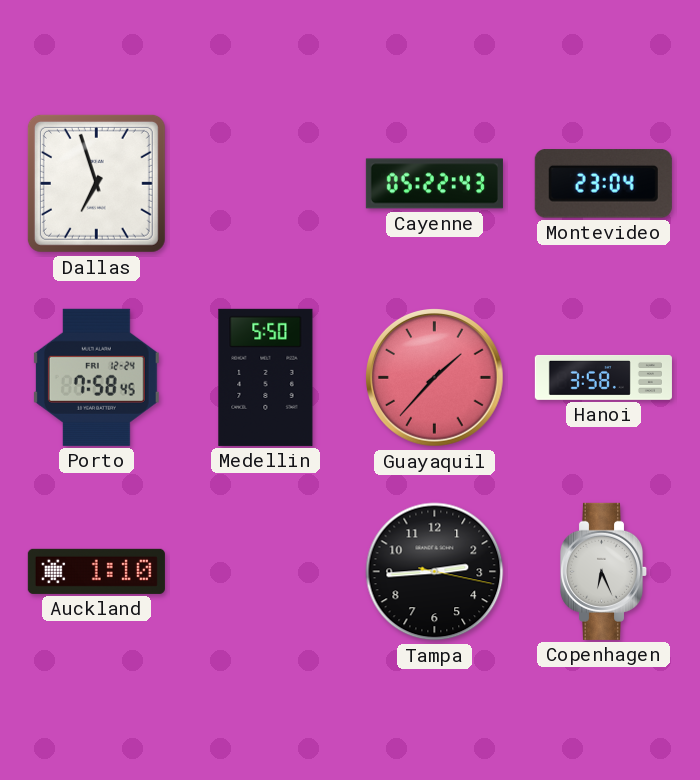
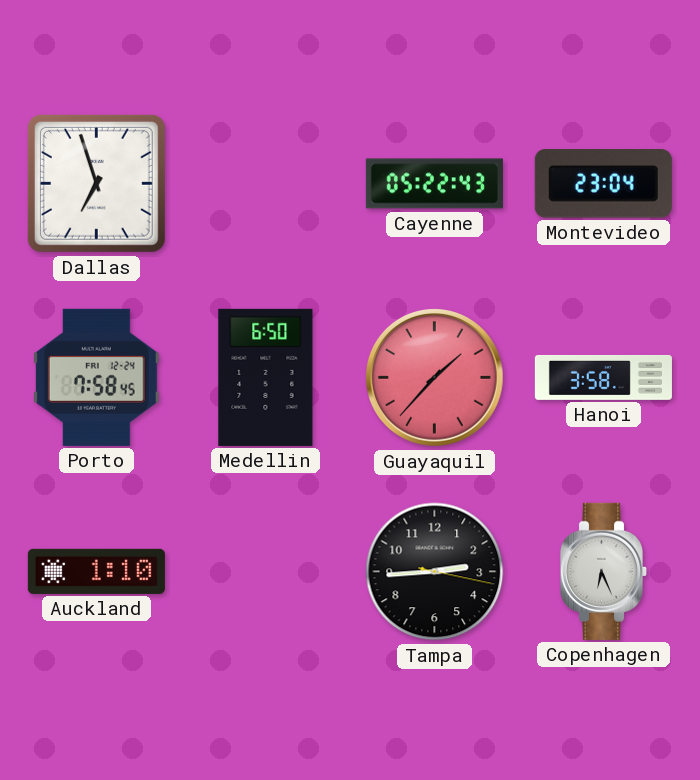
Medellin: 5:50 -> 6:50
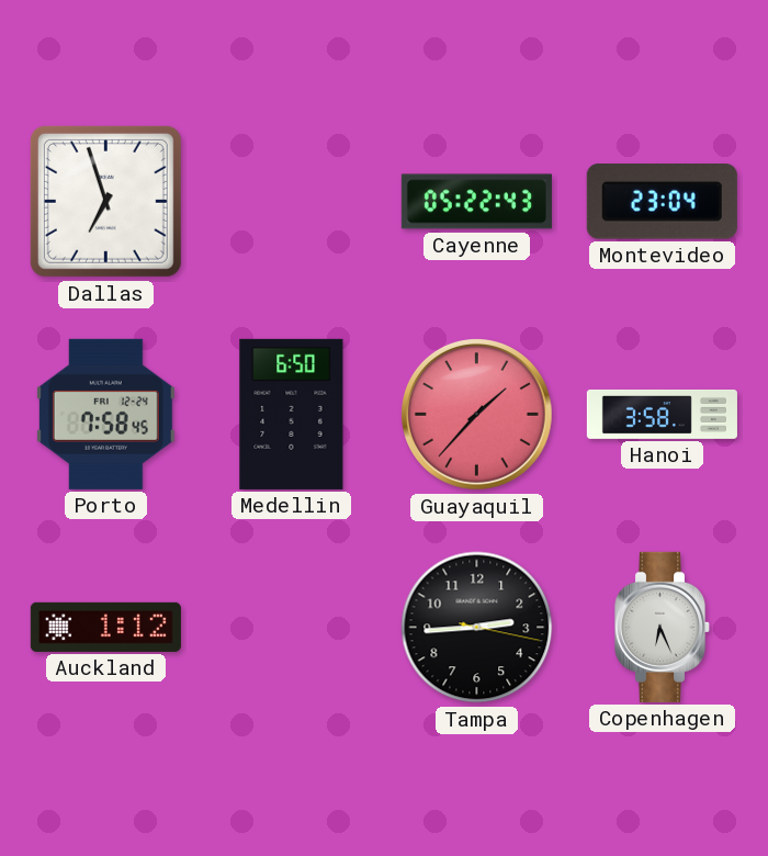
Auckland: 1:10 -> 1:12
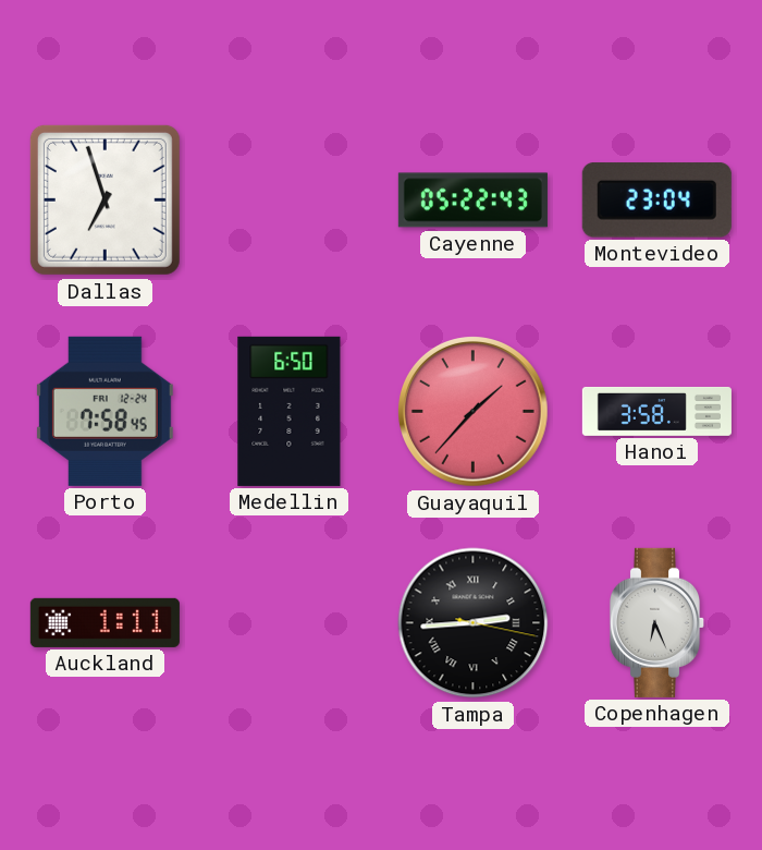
Auckland: 1:12 -> 1:11
Tampa numerals: Arabic -> Roman
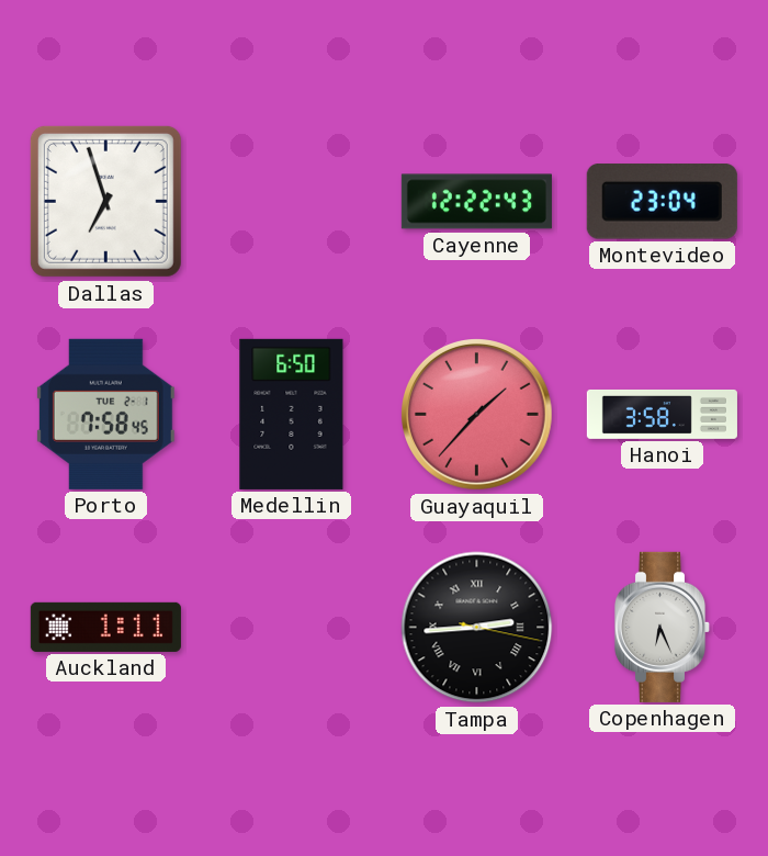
Cayenne: 05:22 -> 12:22
Porto date: FRI 12-24 -> TUE 2-1
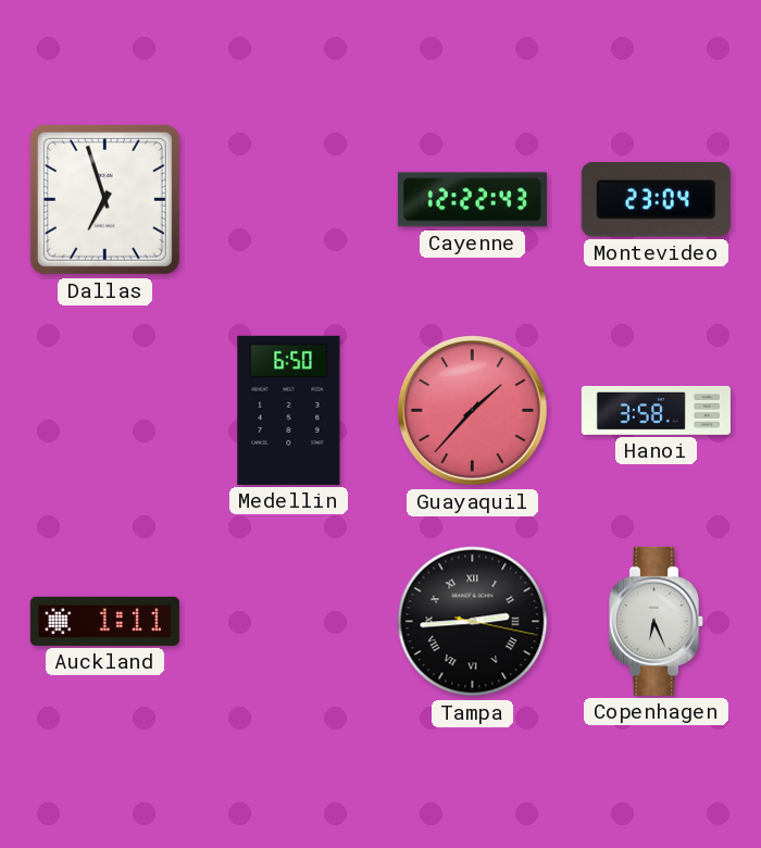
Porto: 7:58 -> none
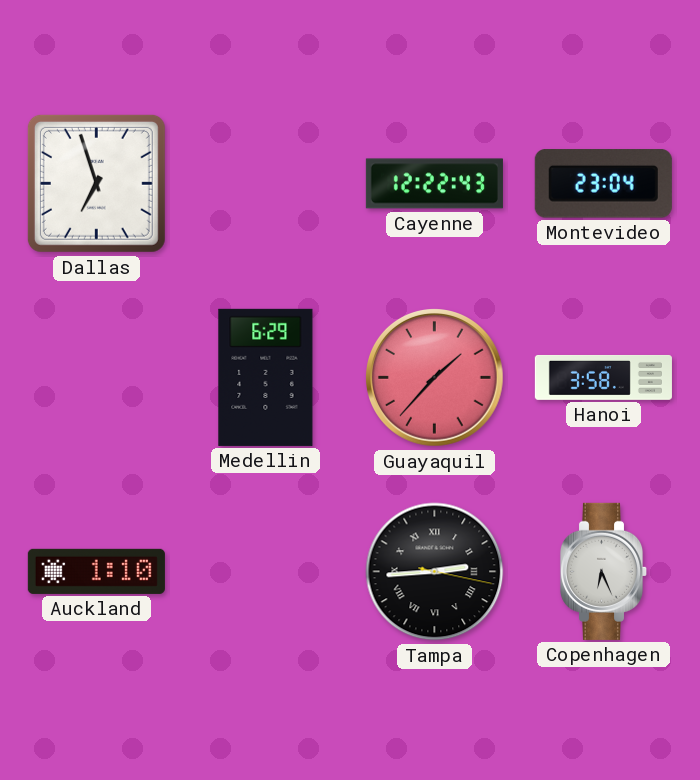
Medellin: 6:50 -> 6:29
Auckland: 1:11 -> 1:10
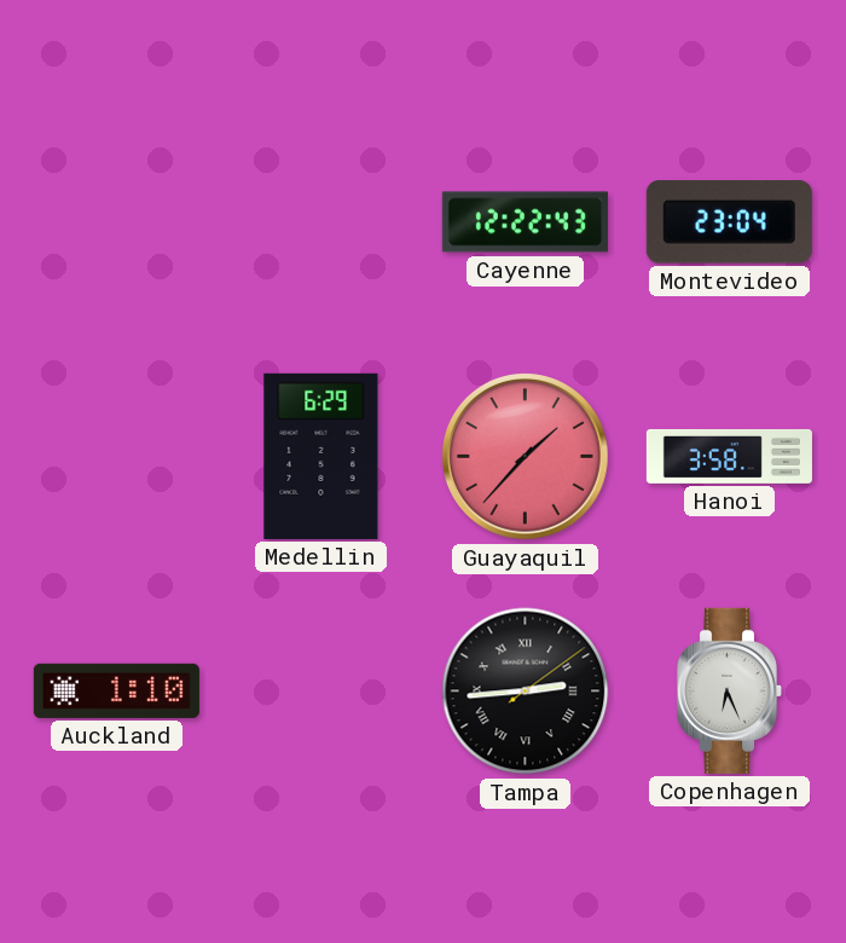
Dallas: 6:57 -> none
Tampa: 2:44:17 -> 2:44:09
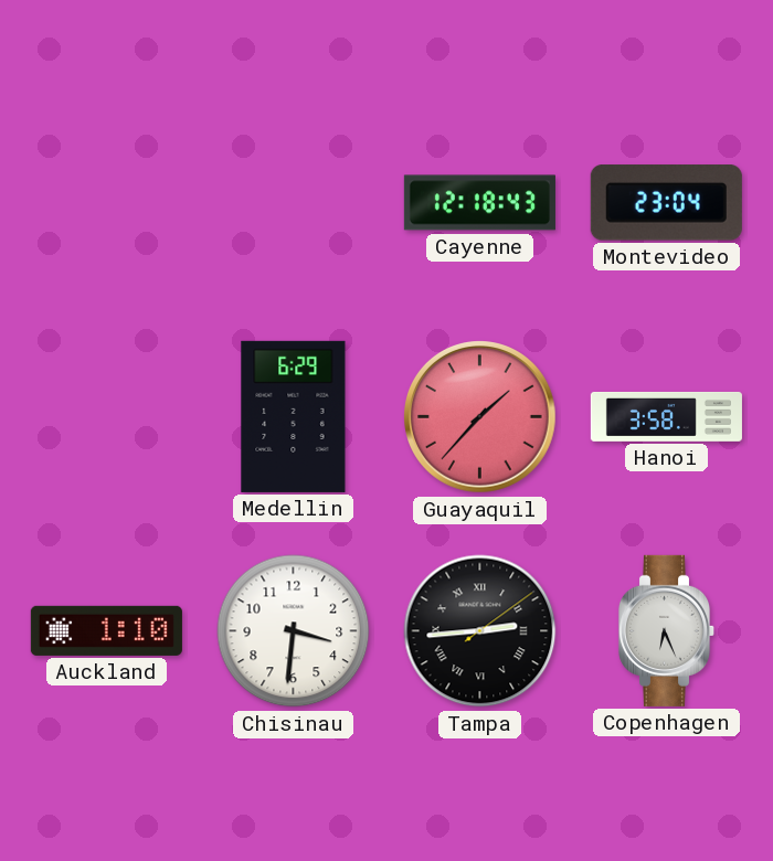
Cayenne: 12:22 -> 12:18
Chisinau: none -> 3:31
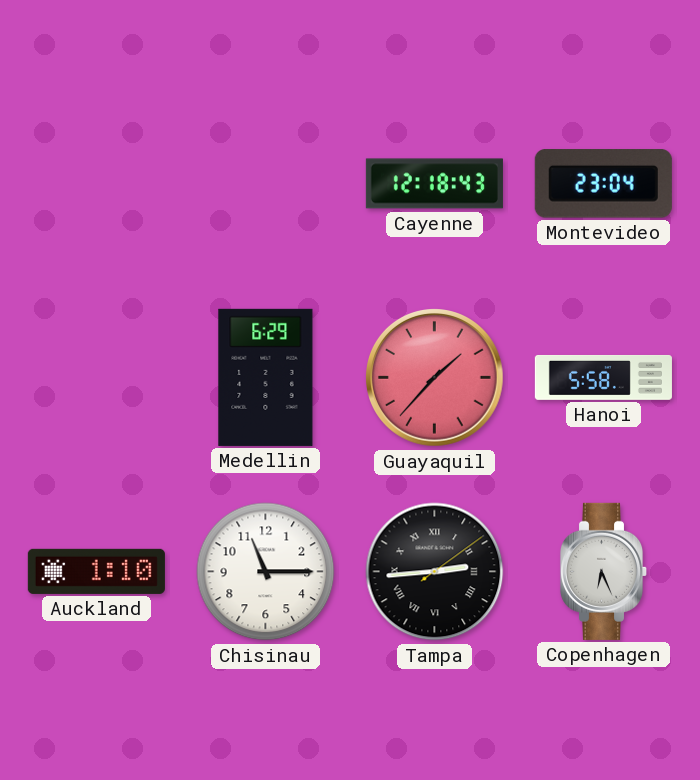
Hanoi: 3:58 -> 5:58
Chisinau: 3:31 -> 11:15
